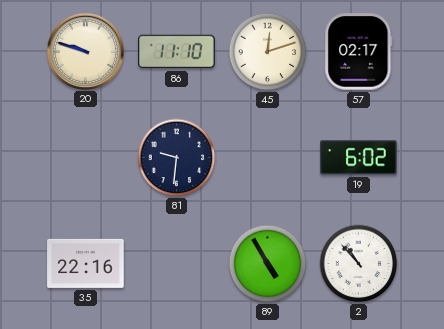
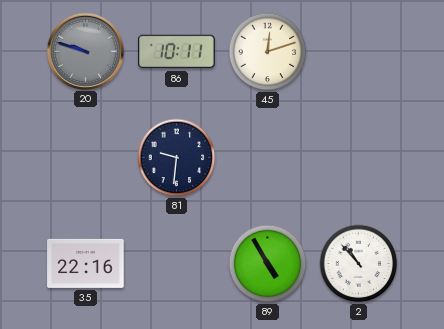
20 dial: cream -> grey
86: 11:10 -> 10:11
57: 02:17 -> none
19: 6:02 -> none
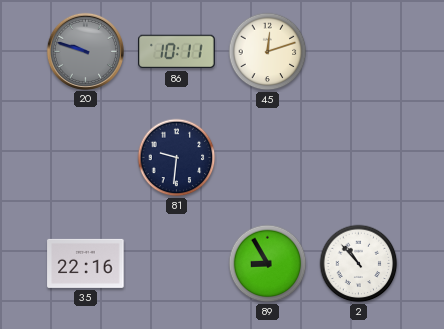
89: 4:55 -> 8:55
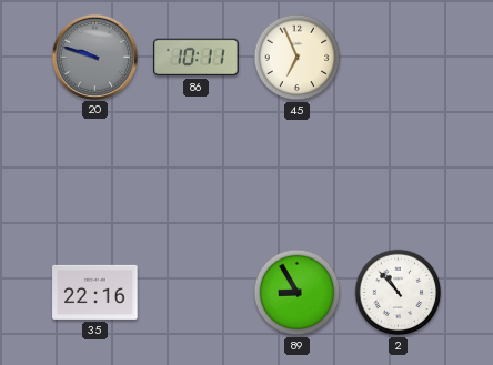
45: 12:12 -> 6:56
81: 9:31 -> none
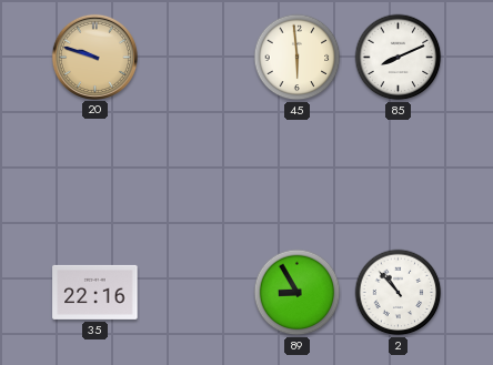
20 dial: grey -> champagne
86: 10:11 -> none
45: 6:56 -> 5:59
85: none -> 8:11
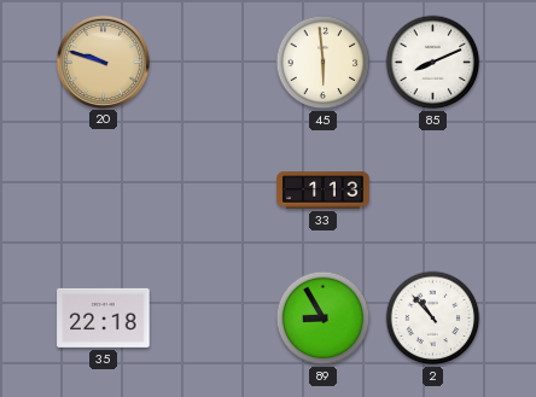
33: none -> 1:13
35: 22:16 -> 22:18
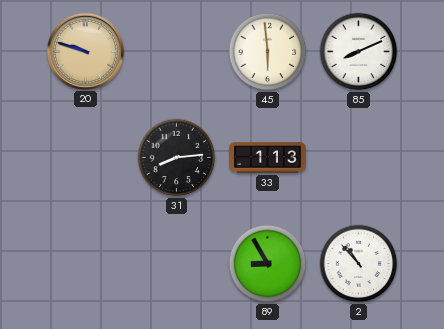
31: none -> 8:14
35: 22:18 -> none
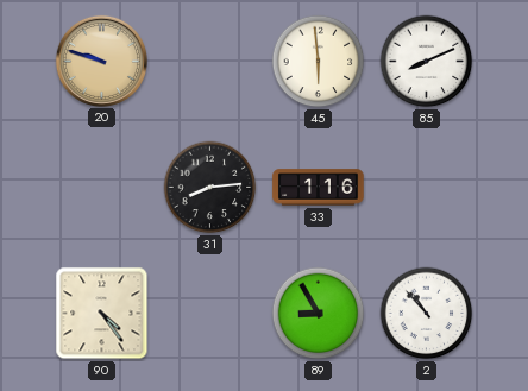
33: 1:13 -> 1:16
90: none -> 4:24
